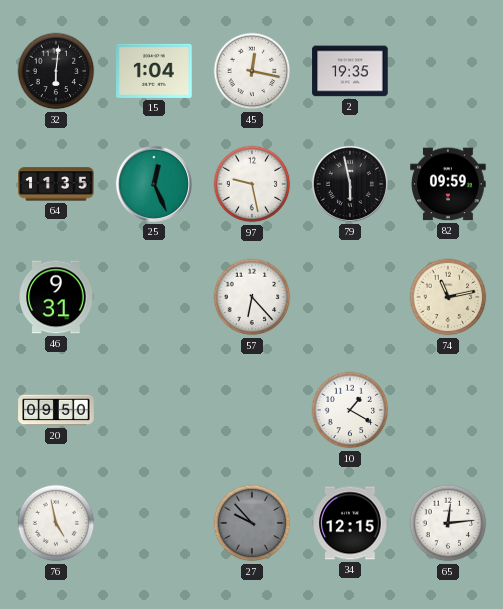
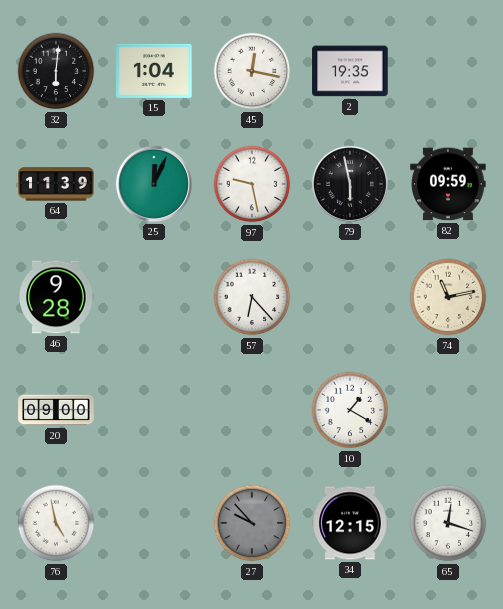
64: 11:35 -> 11:39
25: 12:26 -> 12:04
46: 9:31 -> 9:28
20: 09:50 -> 09:00
65: 12:14 -> 12:18
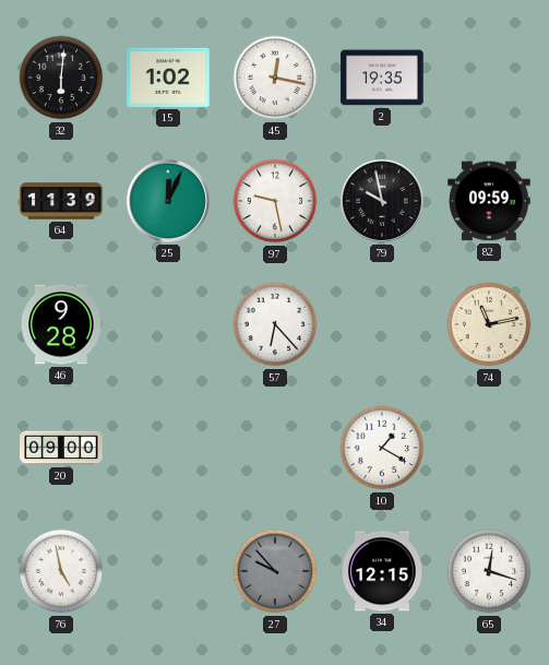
15: 1:04 -> 1:02
79: 5:58 -> 9:58
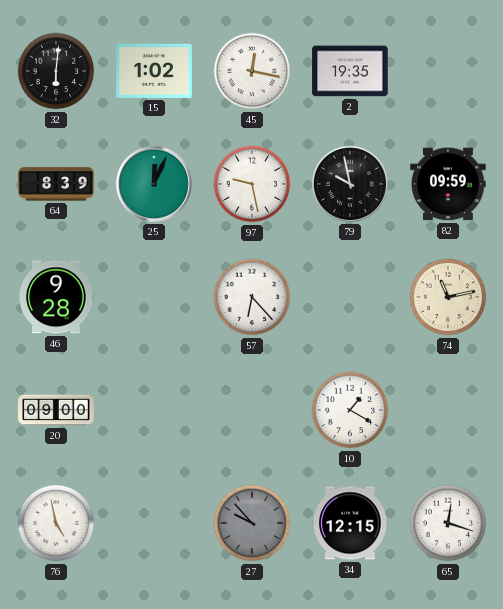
64: 11:39 -> 8:39
